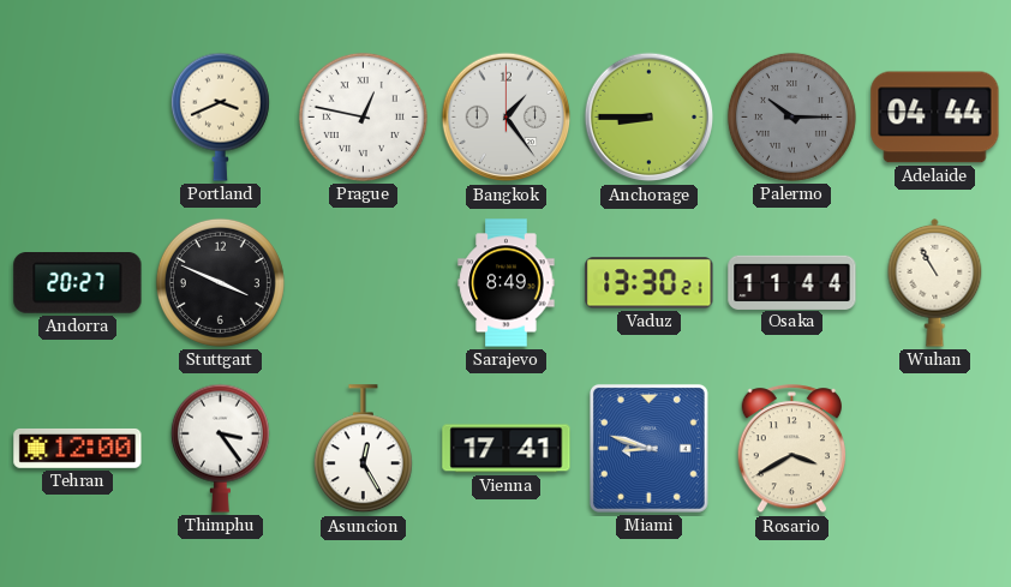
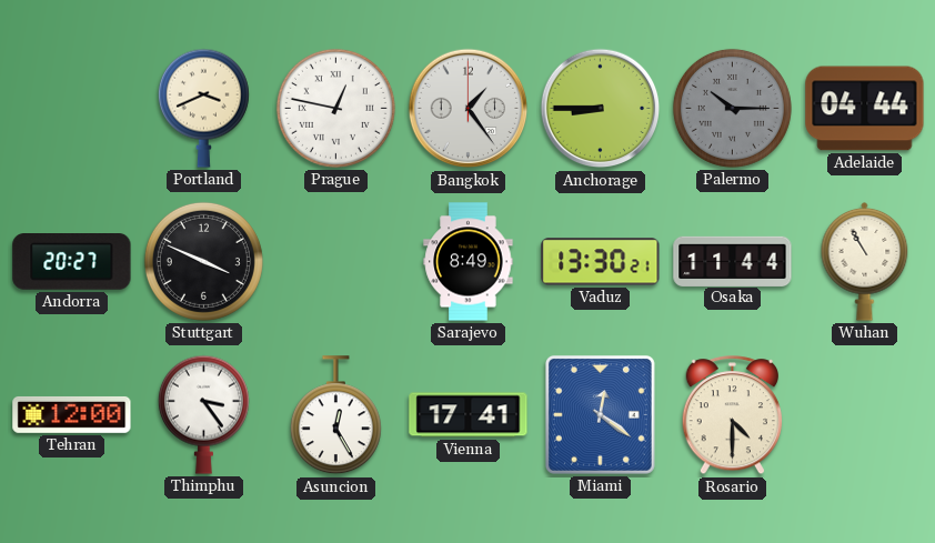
Miami: 8:48 -> 12:21
Rosario: 3:40 -> 4:30
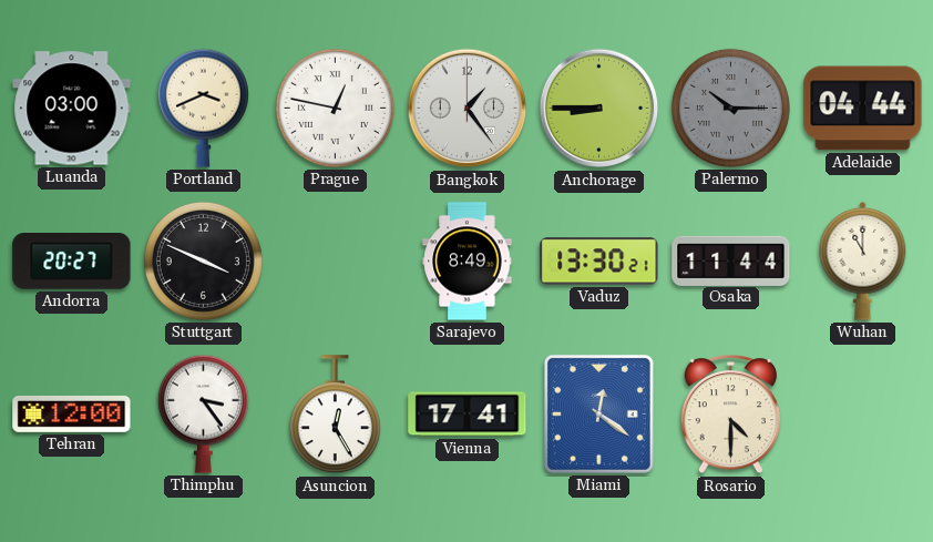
Luanda: none -> 03:00
Wuhan: 10:55 -> 11:00
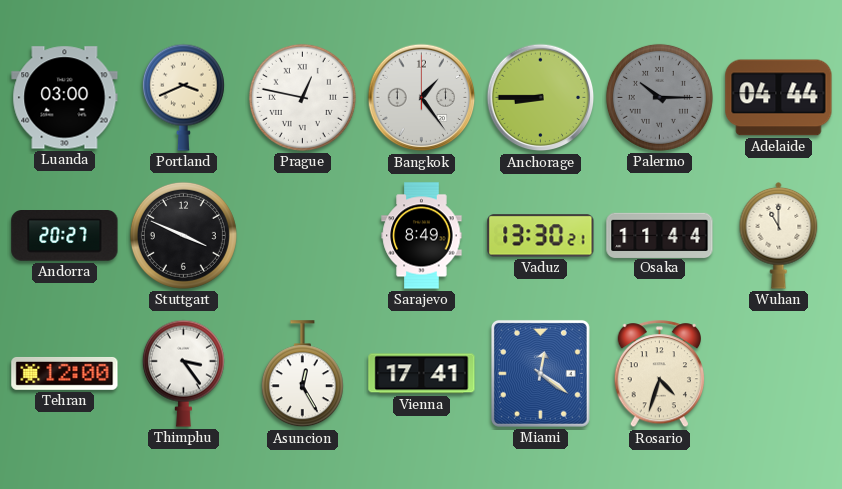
Rosario: 4:30 -> 4:33
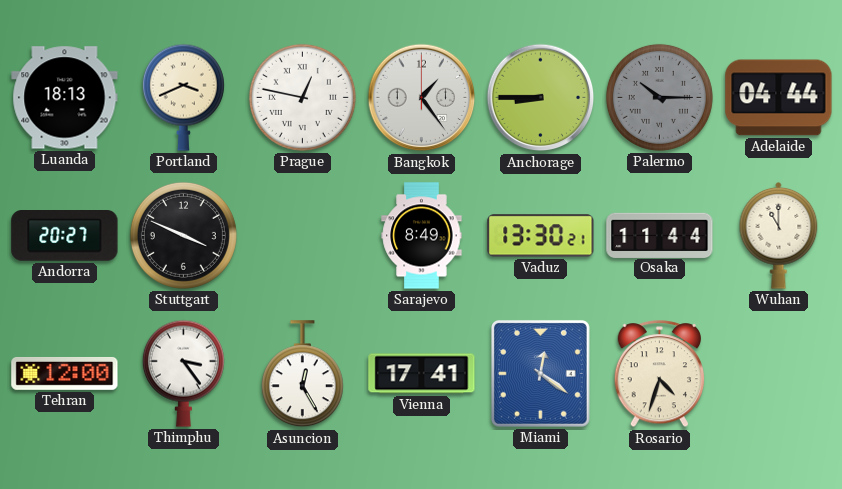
Luanda: 03:00 -> 18:13
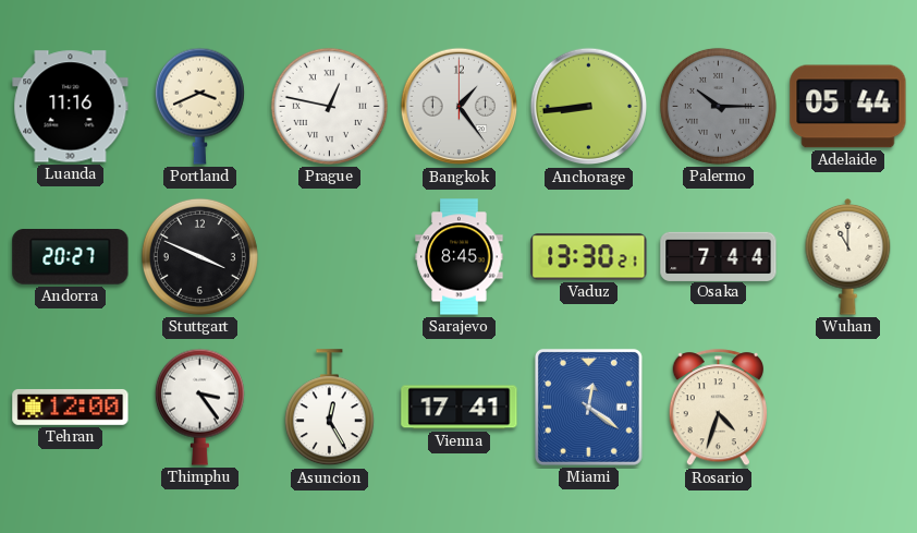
Luanda: 18:13 -> 11:16
Anchorage: 8:45 -> 8:44
Adelaide: 04:44 -> 05:44
Sarajevo: 8:49 -> 8:45
Osaka: 11:44 -> 7:44
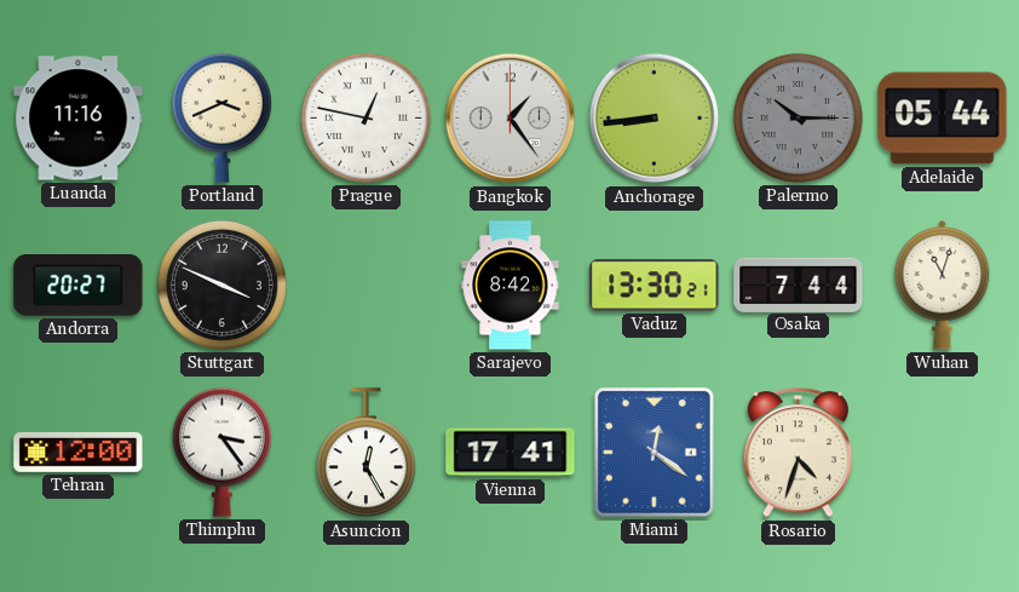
Sarajevo: 8:45 -> 8:42
Wuhan: 11:00 -> 11:03
